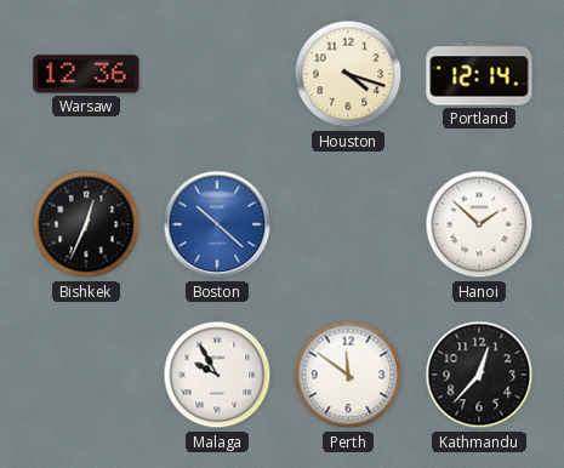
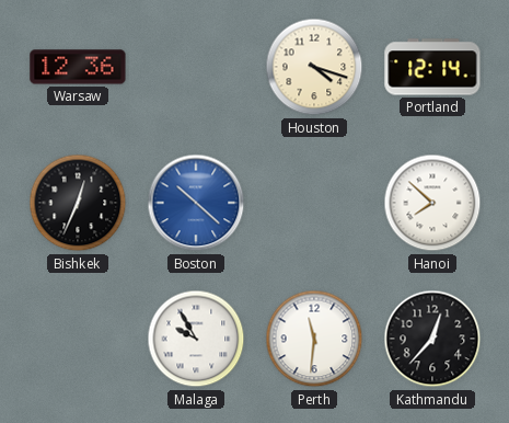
Hanoi: 1:52 -> 7:52
Perth: 11:51 -> 11:31
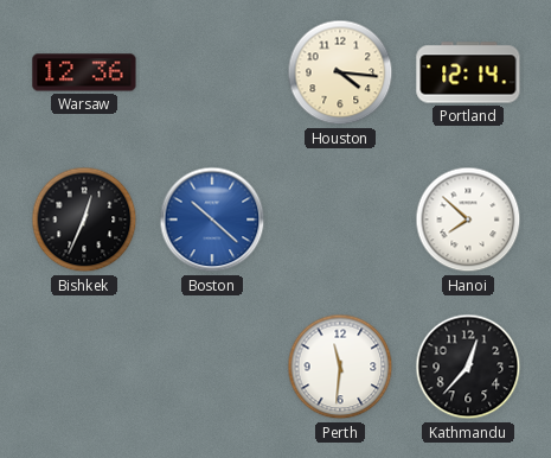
Houston: 4:18 -> 4:16
Malaga: 9:55 -> none
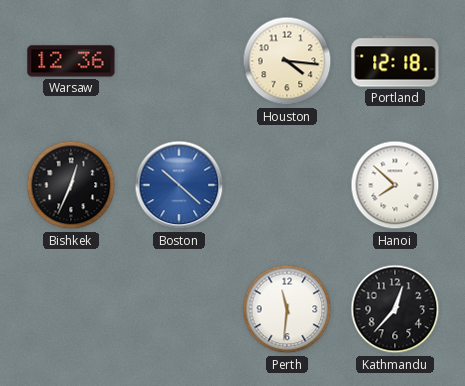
Portland: 12:14 -> 12:18
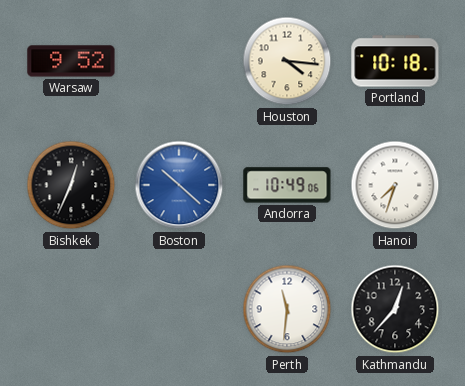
Warsaw: 12:36 -> 9:52
Portland: 12:18 -> 10:18
Andorra: none -> 10:49
Hanoi: 7:52 -> 7:33
